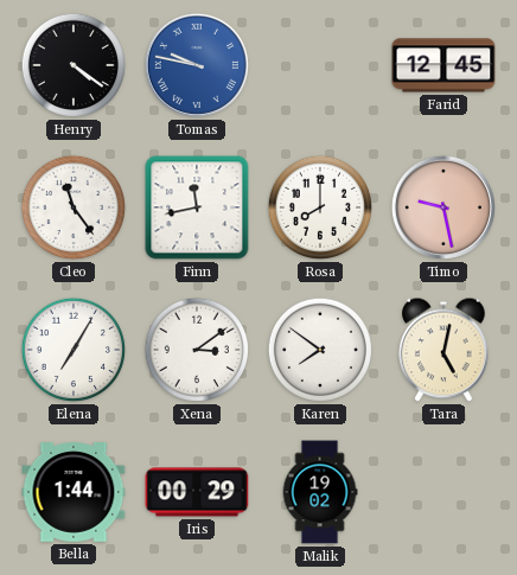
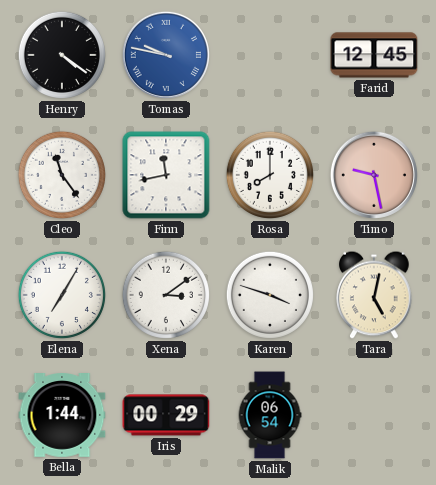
Karen: 7:51 -> 3:48
Malik: 19:02 -> 06:54
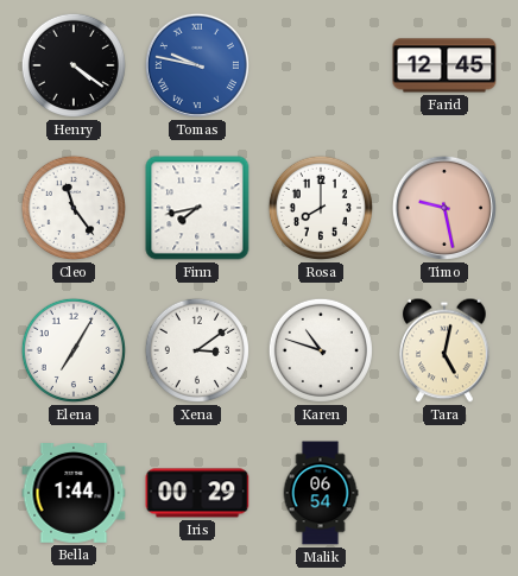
Finn: 11:43 -> 7:43
Karen: 3:48 -> 10:48
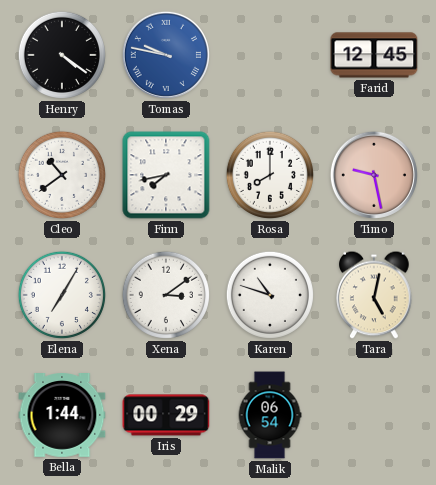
Cleo: 11:24 -> 10:39
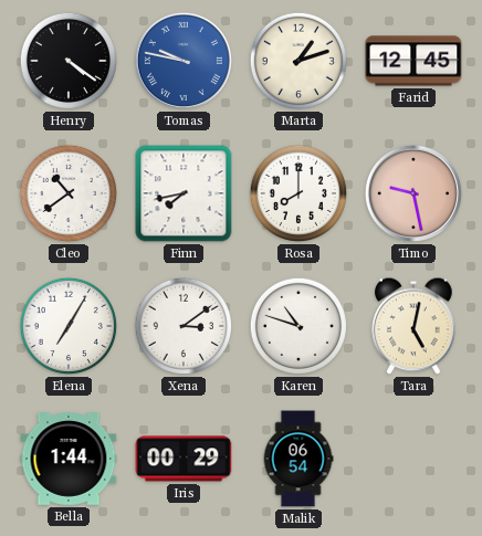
Marta: none -> 1:12
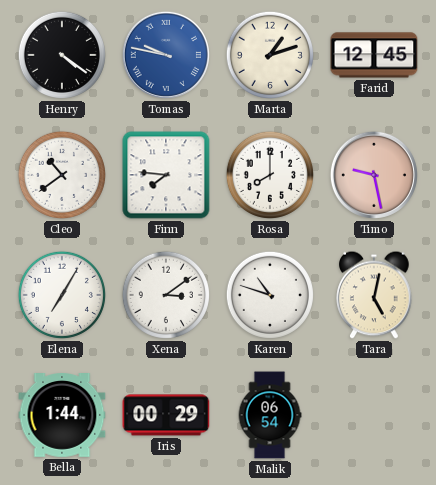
Finn: 7:43 -> 7:46
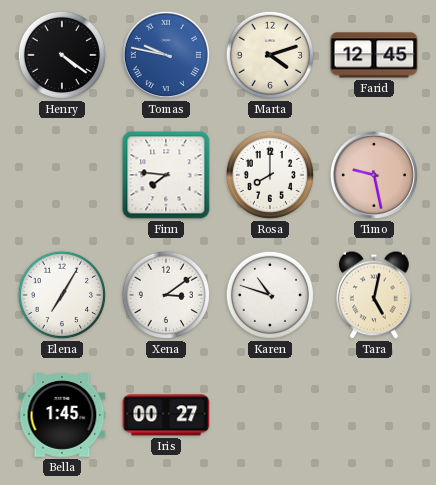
Marta: 1:12 -> 4:12
Cleo: 10:39 -> none
Bella: 1:44 -> 1:45
Iris: 00:29 -> 00:27
Malik: 06:54 -> none
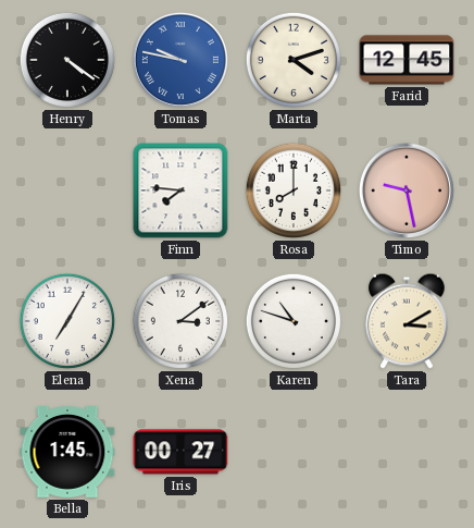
Tara: 5:02 -> 3:10
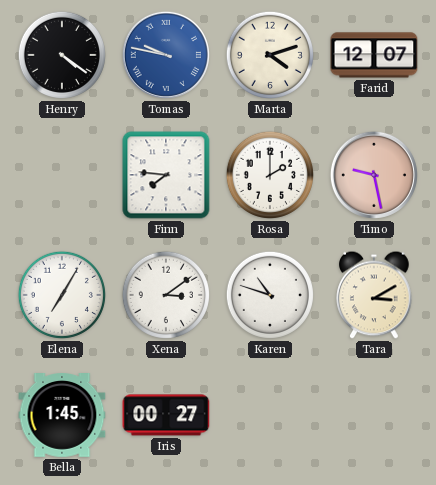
Farid: 12:45 -> 12:07
Rosa: 8:00 -> 2:00
